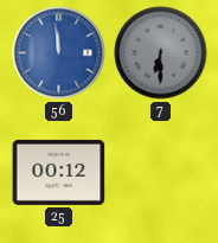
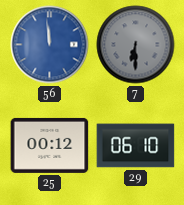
29: none -> 06:10
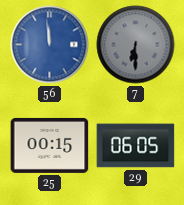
25: 00:12 -> 00:15
29: 06:10 -> 06:05
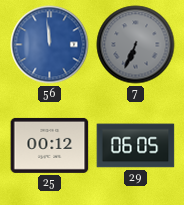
7: 6:30 -> 6:34
25: 00:15 -> 00:12
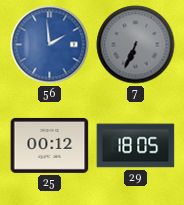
56: 11:59 -> 1:59
29: 06:05 -> 18:05
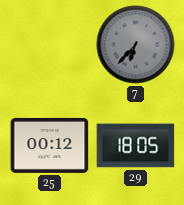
56: 1:59 -> none
7: 6:34 -> 6:37
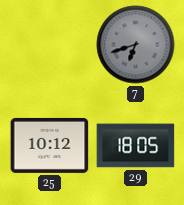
7: 6:37 -> 6:42
25: 00:12 -> 10:12
